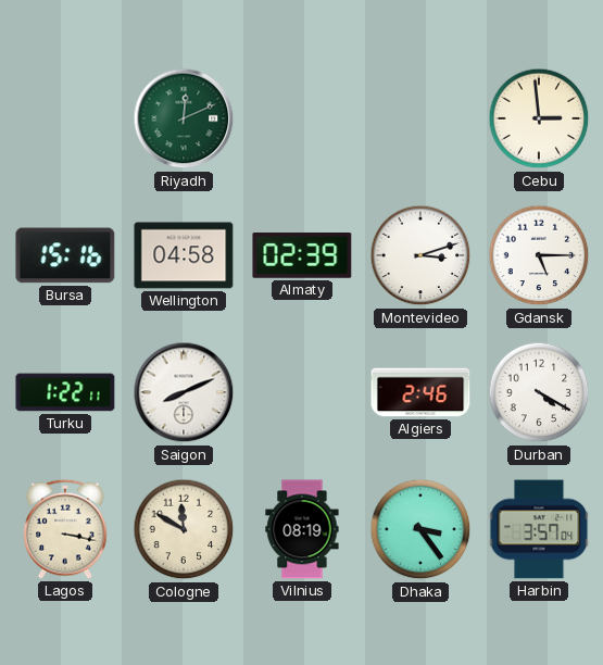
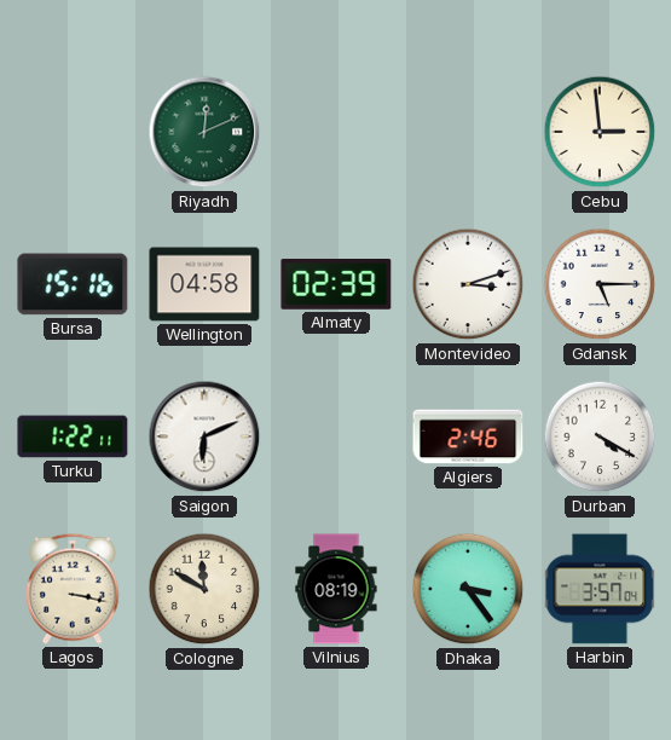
Saigon: 8:11 -> 6:11
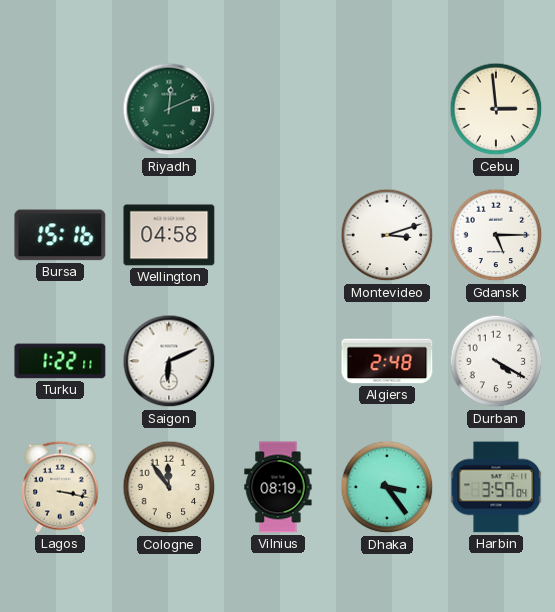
Almaty: 02:39 -> none
Algiers: 2:46 -> 2:48
Cologne: 11:50 -> 11:54
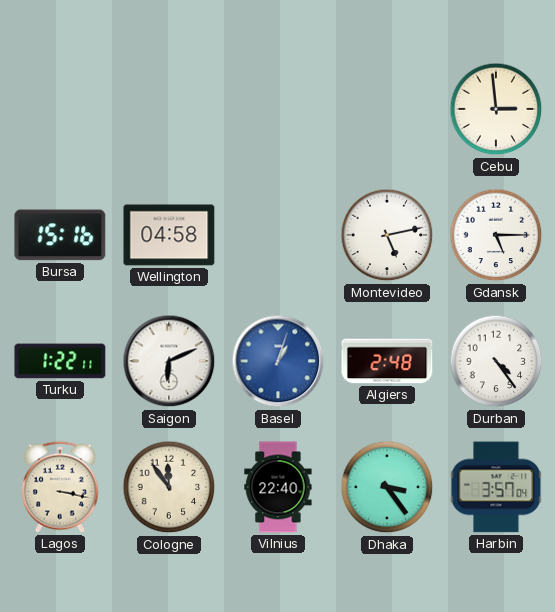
Riyadh: 12:11 -> none
Montevideo: 3:12 -> 5:13
Basel: none -> 1:03
Durban: 4:20 -> 4:24
Vilnius: 08:19 -> 22:40
